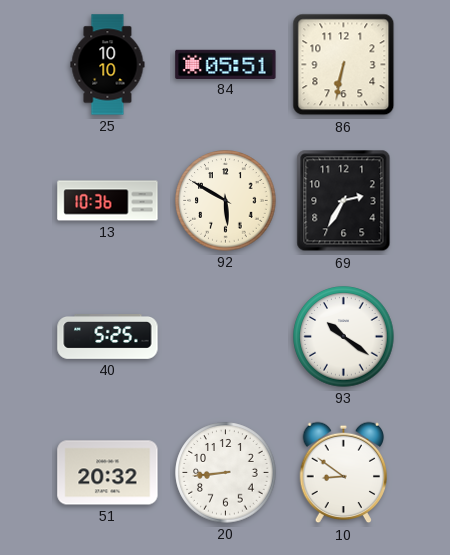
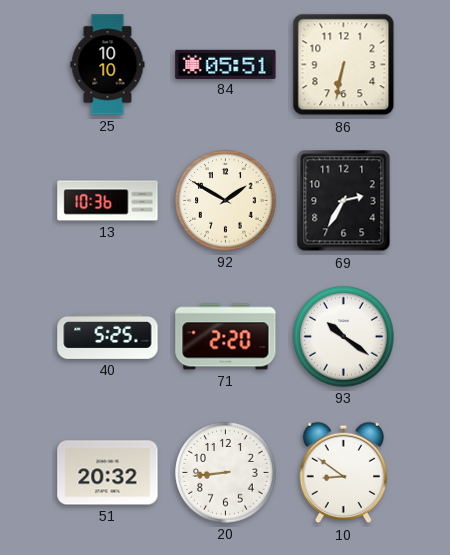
92: 5:50 -> 1:50
71: none -> 2:20
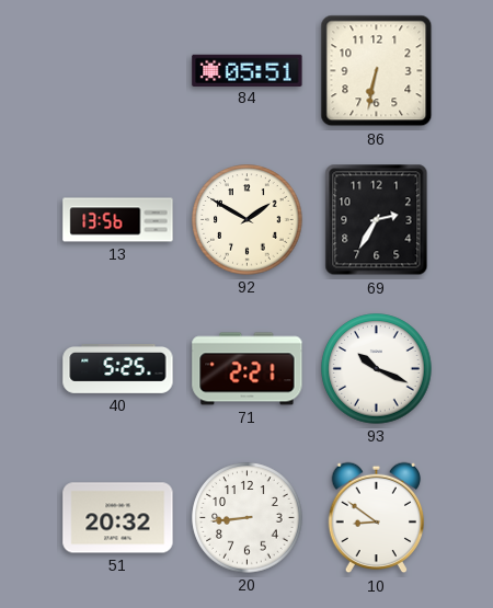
25: 10:10 -> none
13: 10:36 -> 13:56
71: 2:20 -> 2:21
93: 10:21 -> 10:19
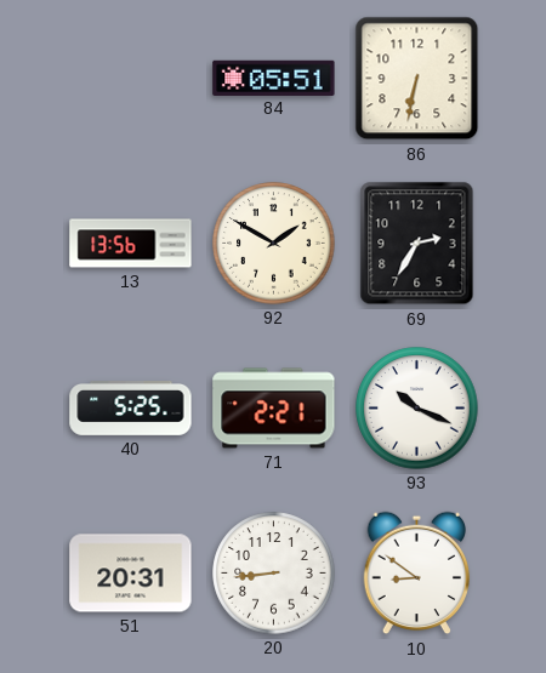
51: 20:32 -> 20:31
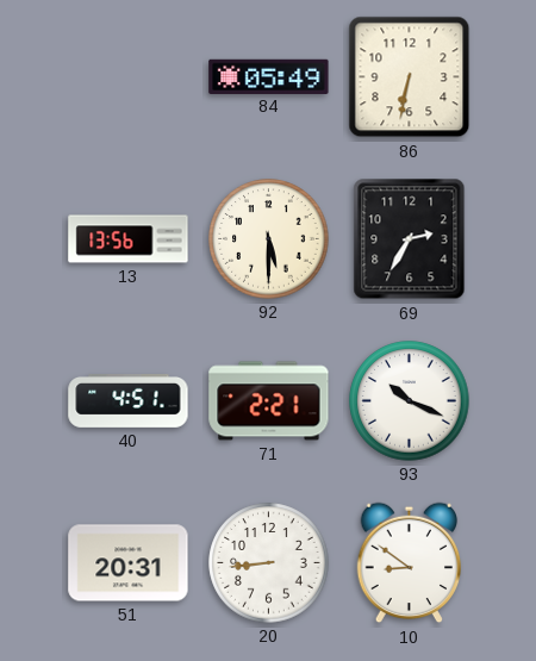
84: 05:51 -> 05:49
92: 1:50 -> 5:30
40: 5:25 -> 4:51
